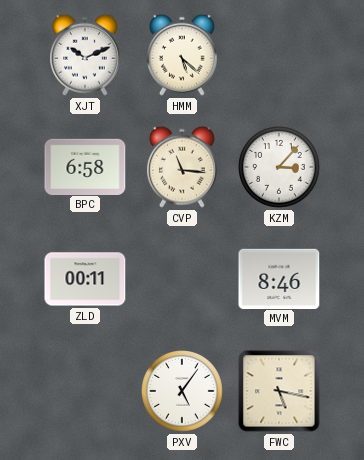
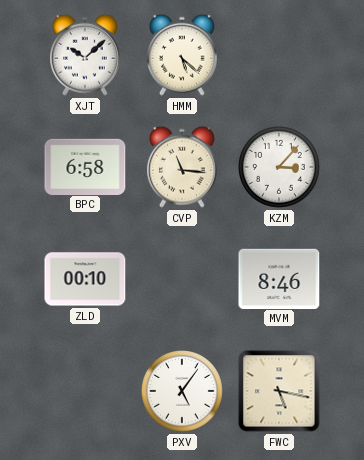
XJT: 10:11 -> 10:08
ZLD: 00:11 -> 00:10
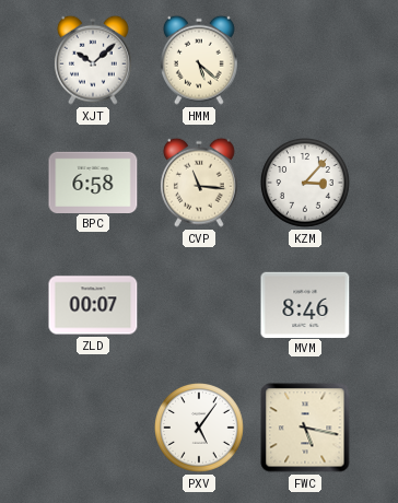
ZLD: 00:10 -> 00:07
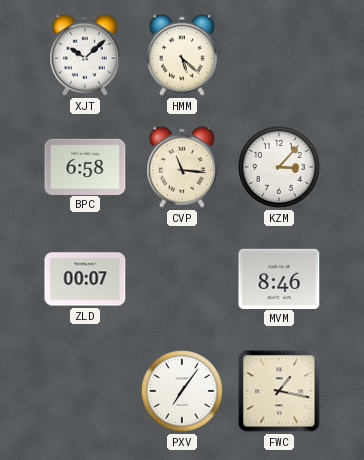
PXV: 5:06 -> 7:06
FWC: 5:17 -> 1:17
